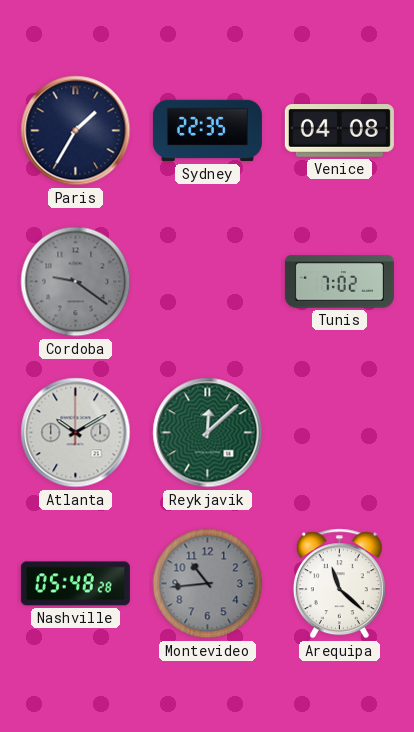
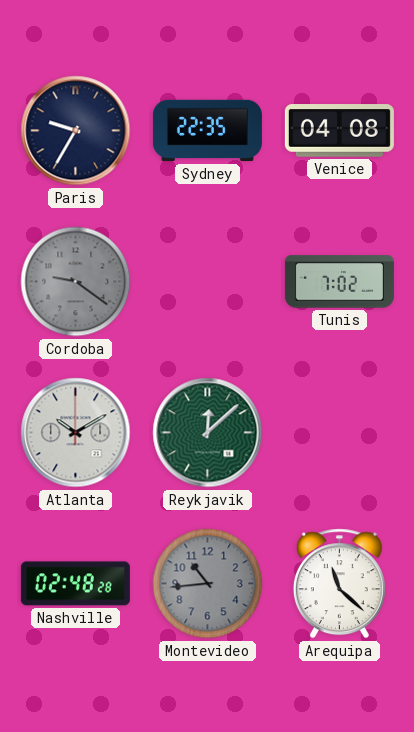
Paris: 1:35 -> 9:35
Nashville: 05:48 -> 02:48
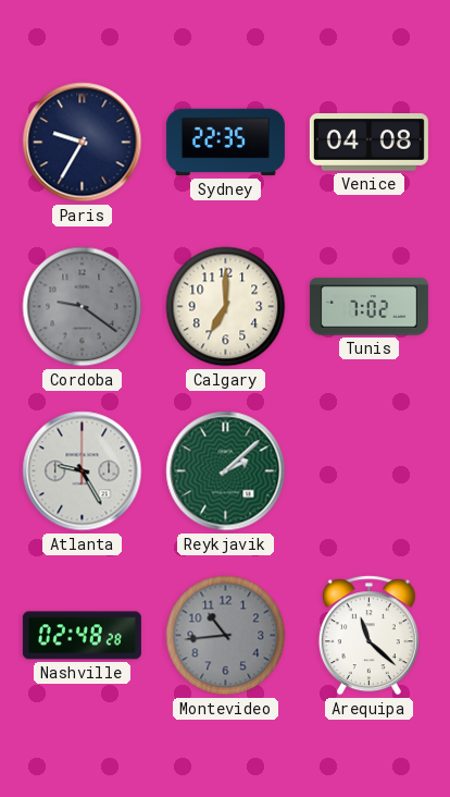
Calgary: none -> 7:00
Atlanta: 10:10 -> 9:25
Reykjavik: 12:08 -> 2:08
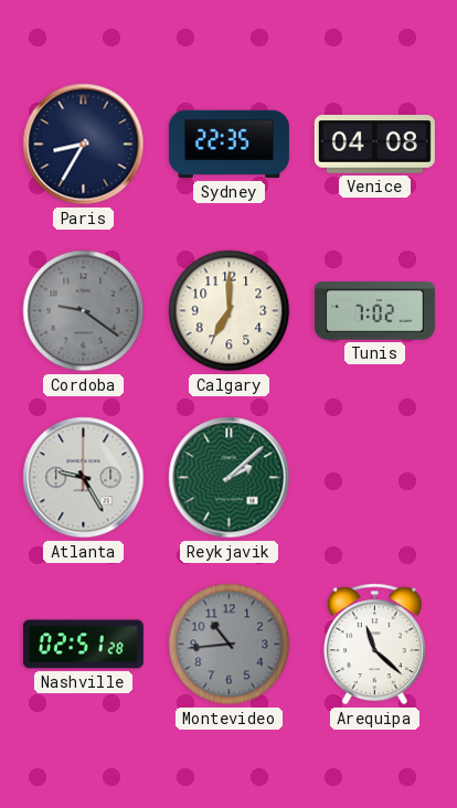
Paris: 9:35 -> 8:35
Nashville: 02:48 -> 02:51
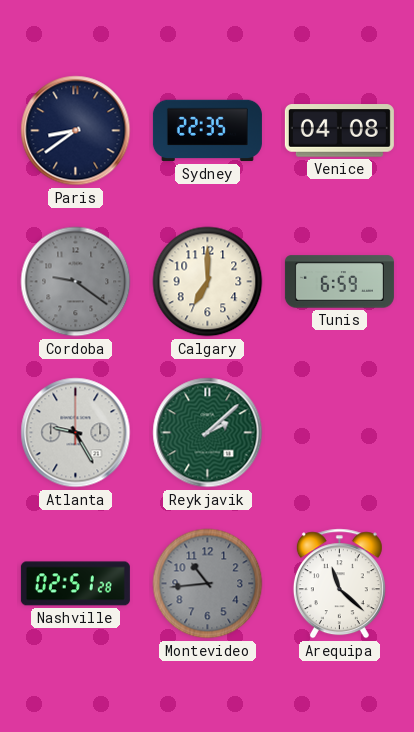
Paris: 8:35 -> 8:39
Tunis: 7:02 -> 6:59
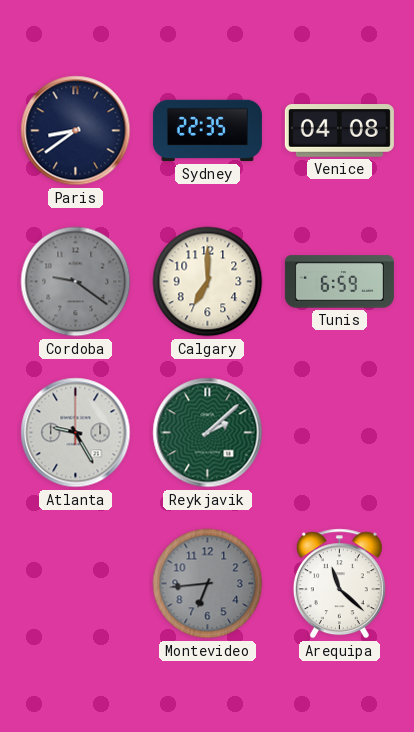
Nashville: 02:51 -> none
Montevideo: 10:44 -> 6:44
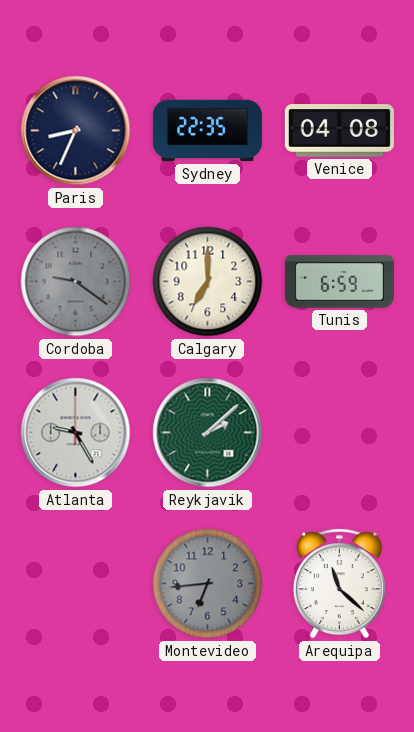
Paris: 8:39 -> 8:34
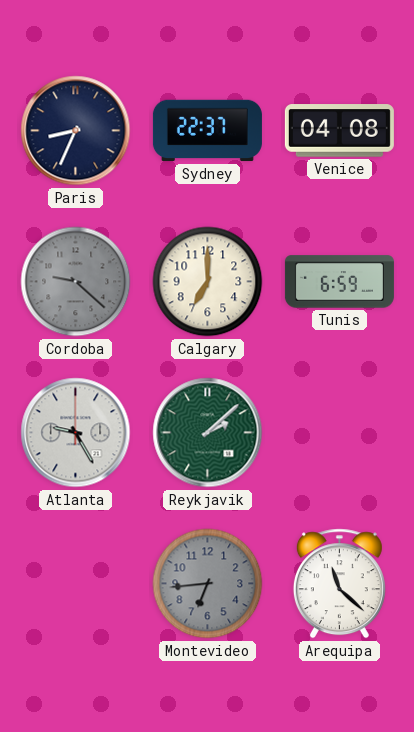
Sydney: 22:35 -> 22:37
Cordoba: 9:21 -> 9:22
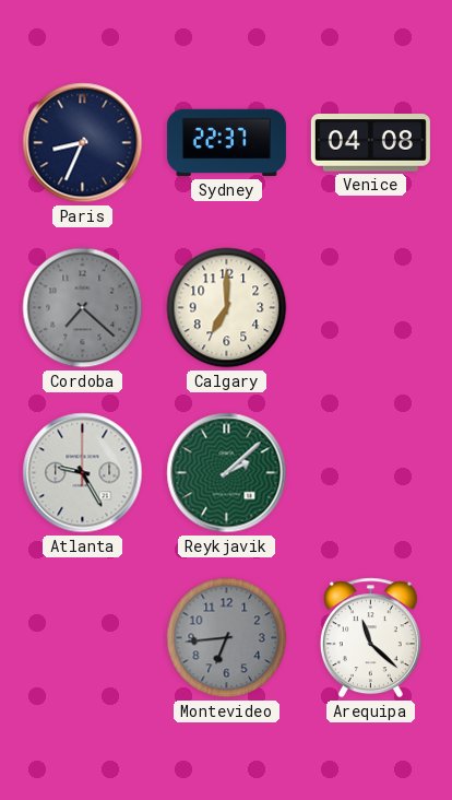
Cordoba: 9:22 -> 7:22
Tunis: 6:59 -> none
